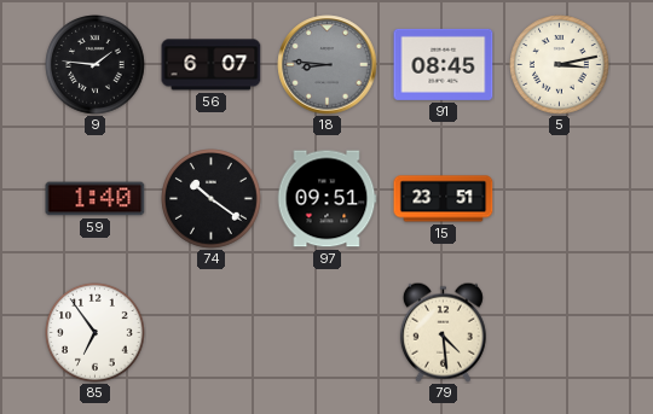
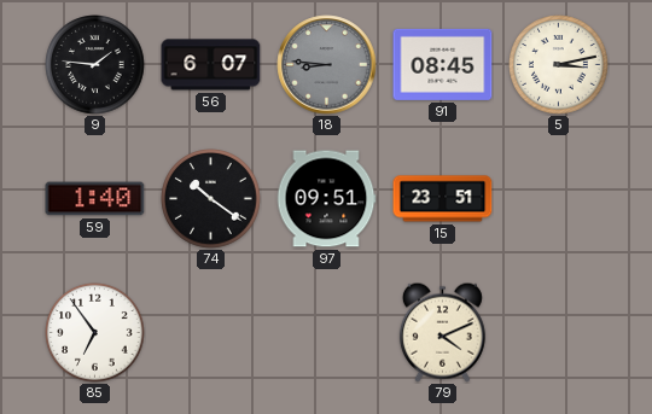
79: 4:29 -> 4:11
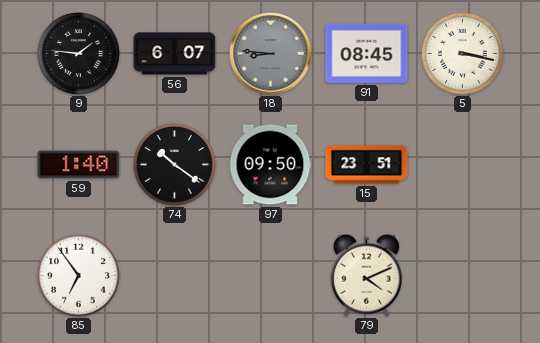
5: 3:13 -> 3:17
97: 09:51 -> 09:50
